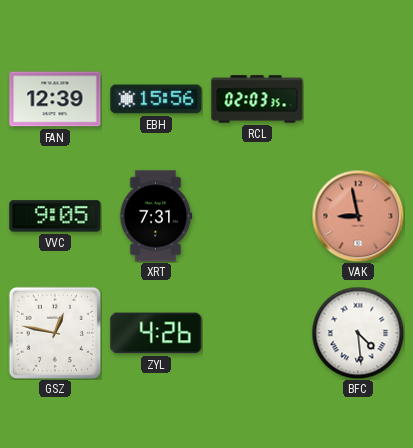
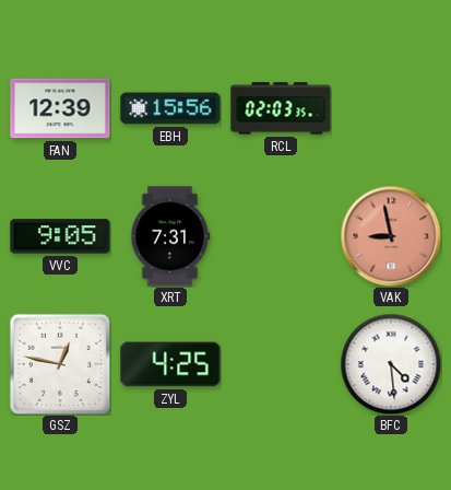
ZYL: 4:26 -> 4:25
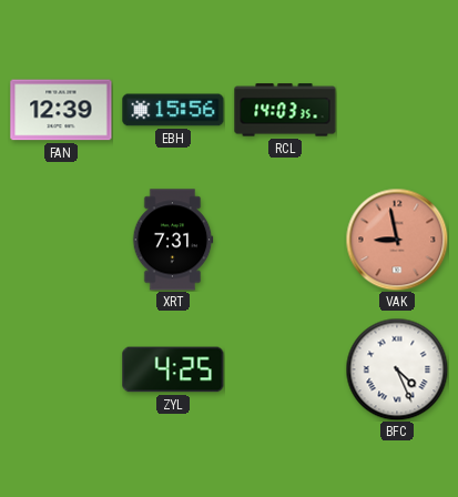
RCL: 02:03 -> 14:03
VVC: 9:05 -> none
GSZ: 12:47 -> none
BFC: 4:29 -> 4:26
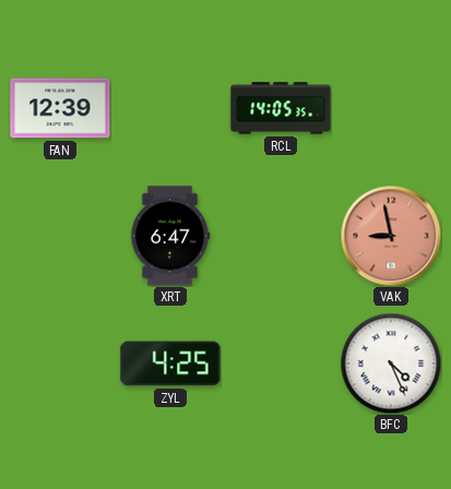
EBH: 15:56 -> none
RCL: 14:03 -> 14:05
XRT: 7:31 -> 6:47
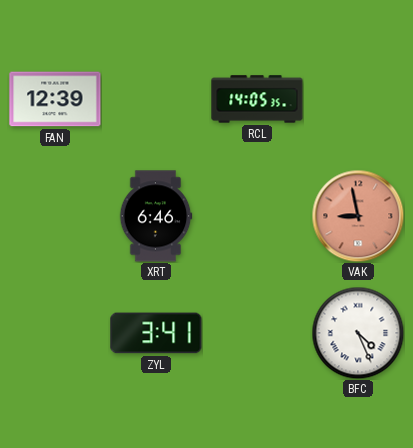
XRT: 6:47 -> 6:46
ZYL: 4:25 -> 3:41
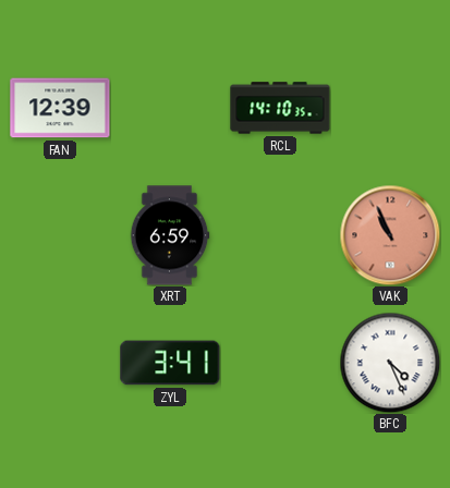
RCL: 14:05 -> 14:10
XRT: 6:46 -> 6:59
VAK: 8:58 -> 10:56
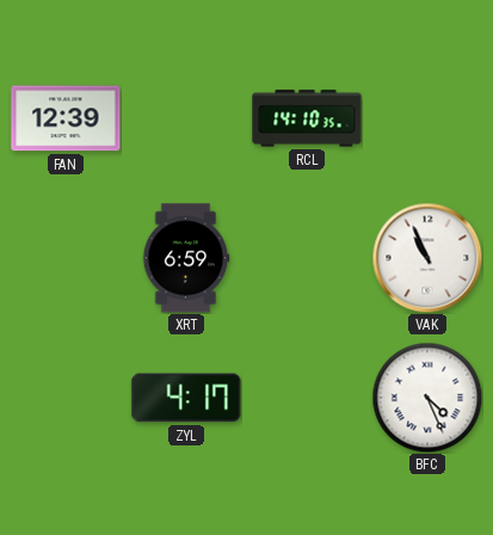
VAK dial: salmon -> white
ZYL: 3:41 -> 4:17
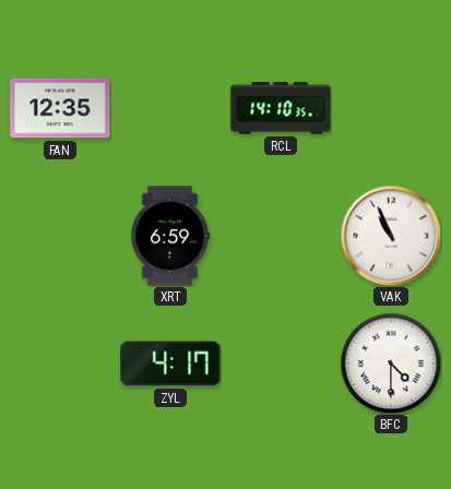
FAN: 12:39 -> 12:35
BFC: 4:26 -> 4:30
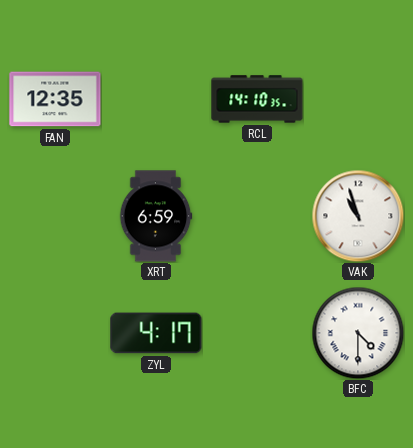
VAK: 10:56 -> 10:57
